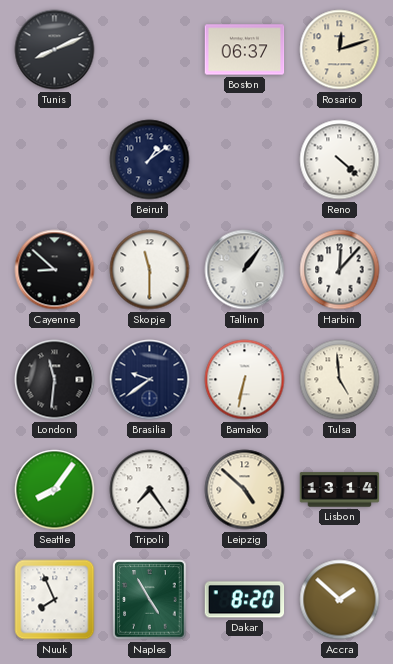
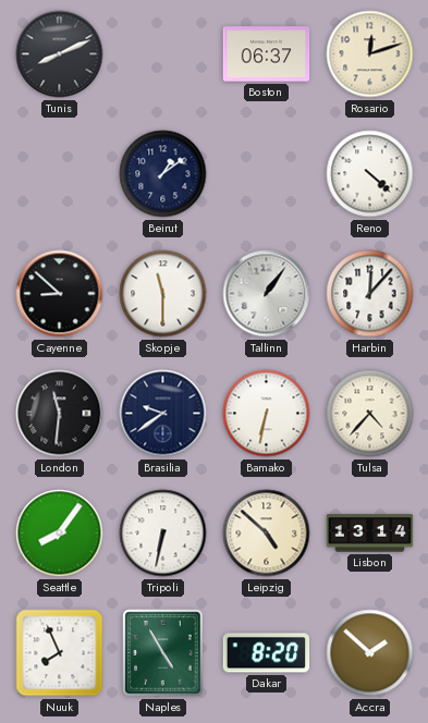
Tulsa: 4:59 -> 4:37
Tripoli: 7:24 -> 6:32
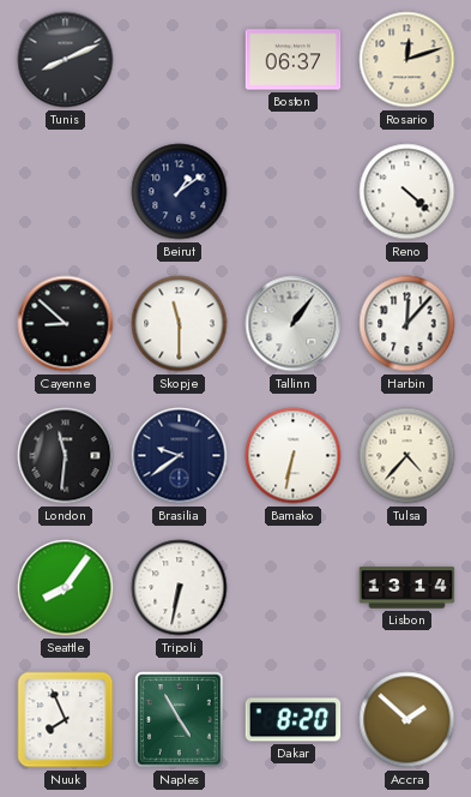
Leipzig: 4:52 -> none
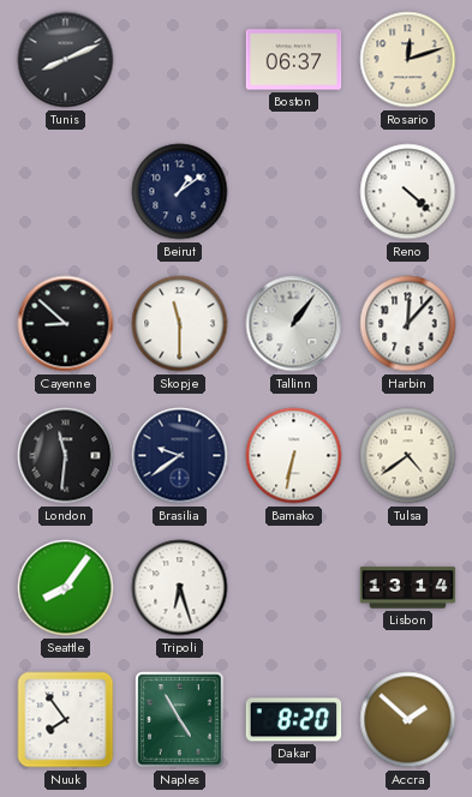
Tulsa: 4:37 -> 4:39
Tripoli: 6:32 -> 6:27
Nuuk: 7:56 -> 7:54
